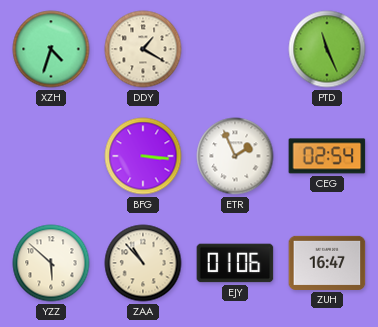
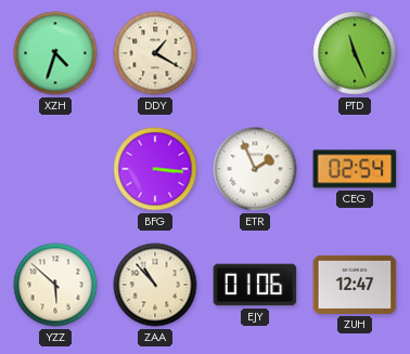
ZUH: 16:47 -> 12:47
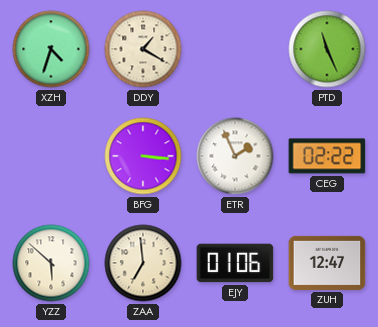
CEG: 02:54 -> 02:22
ZAA: 10:53 -> 6:59
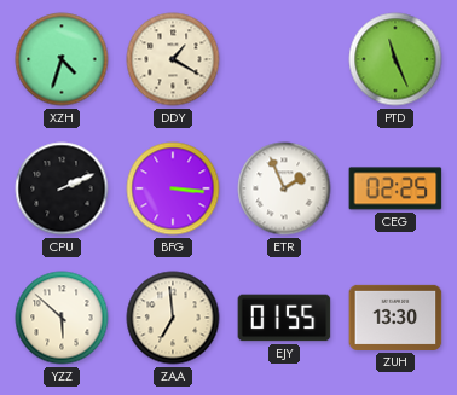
CPU: none -> 2:11
CEG: 02:22 -> 02:25
EJY: 01:06 -> 01:55
ZUH: 12:47 -> 13:30
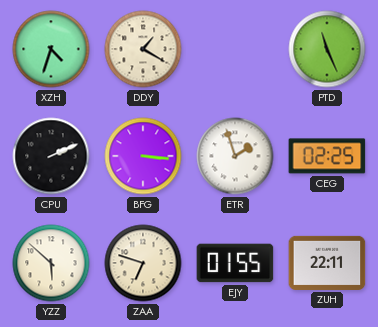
ETR: 1:56 -> 1:57
ZAA: 6:59 -> 6:48
ZUH: 13:30 -> 22:11
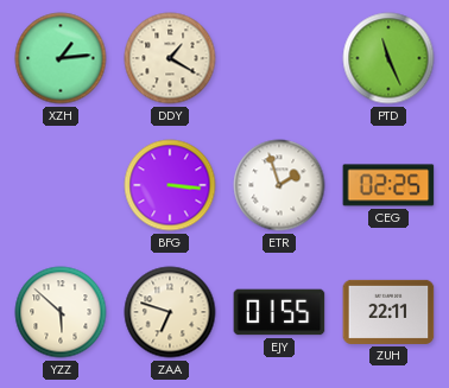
XZH: 4:33 -> 1:14
CPU: 2:11 -> none
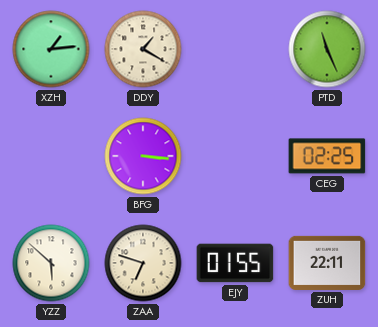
ETR: 1:57 -> none
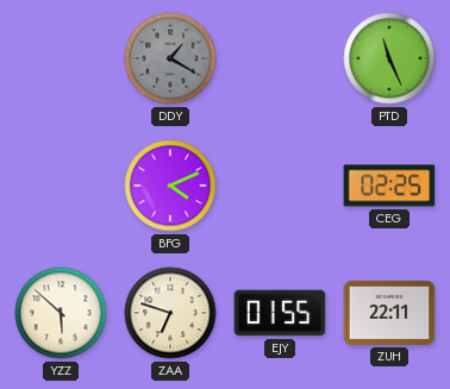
XZH: 1:14 -> none
DDY dial: cream -> grey
BFG: 3:16 -> 4:11
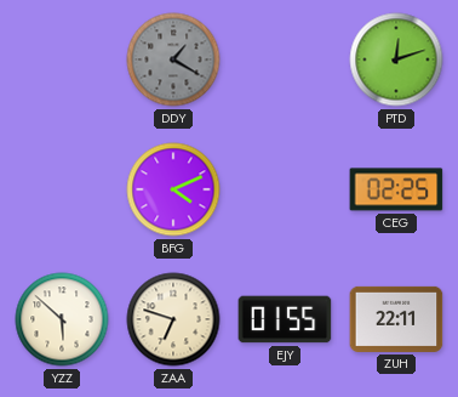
PTD: 11:26 -> 12:12
